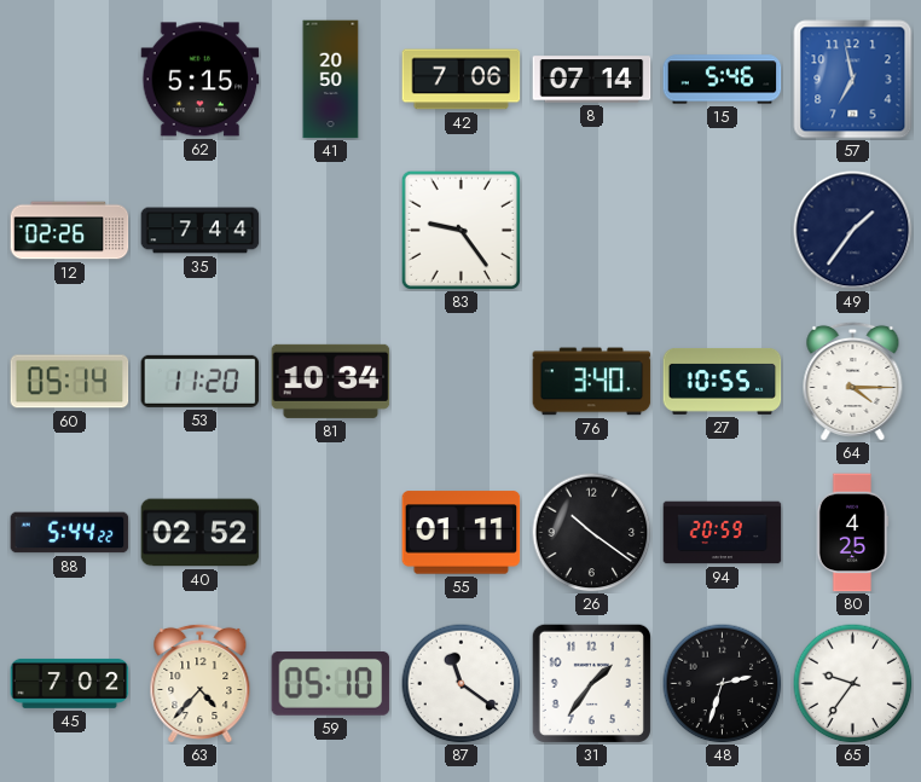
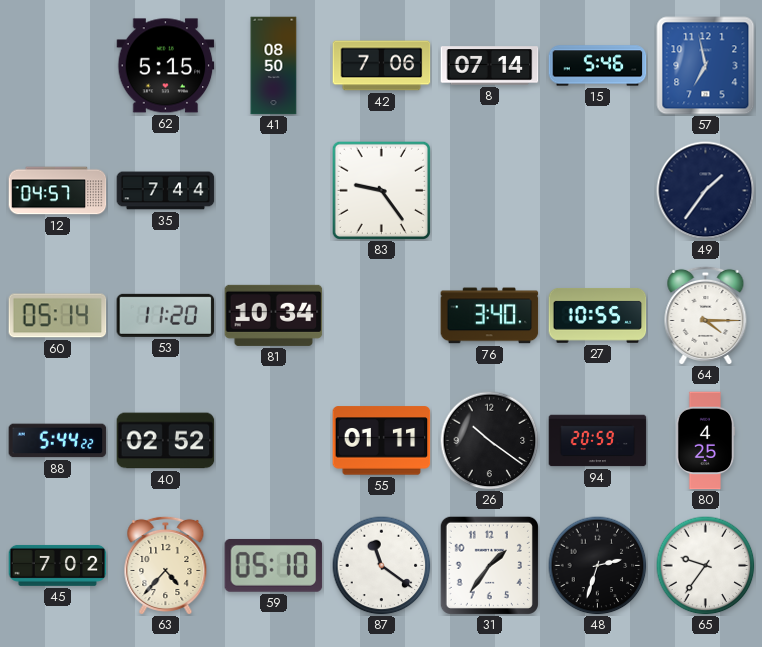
41: 20:50 -> 08:50
12: 02:26 -> 04:57
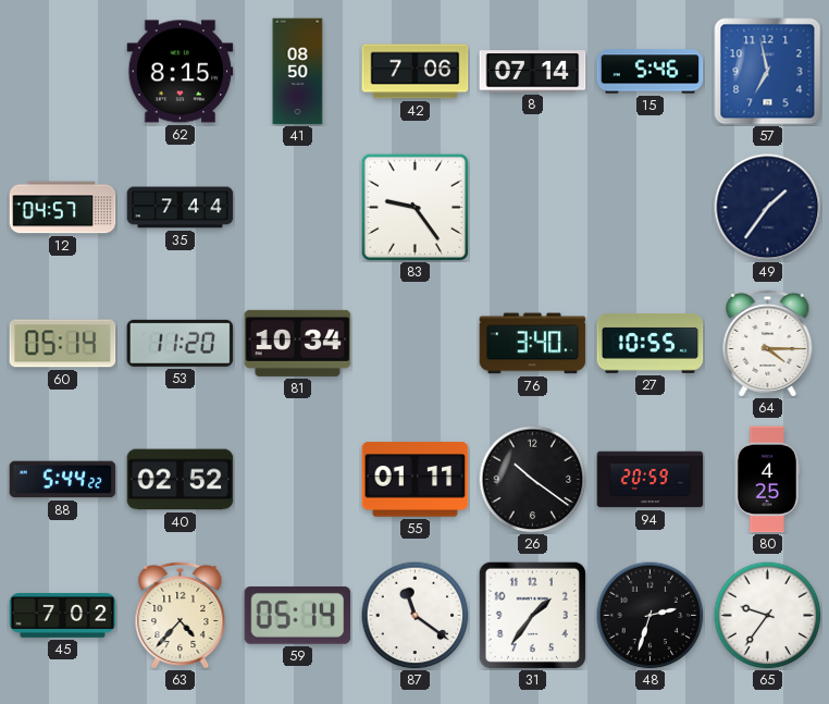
62: 5:15 -> 8:15
59: 05:10 -> 05:14
